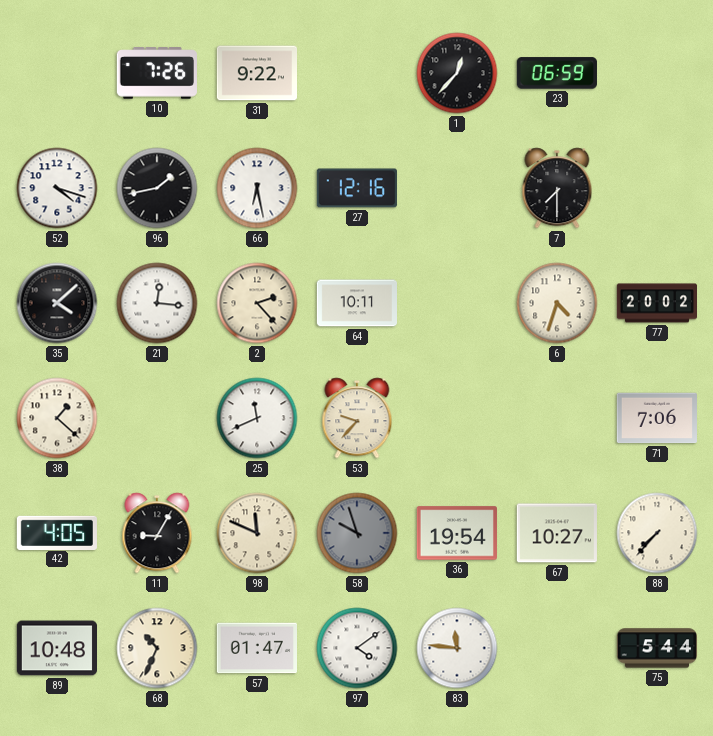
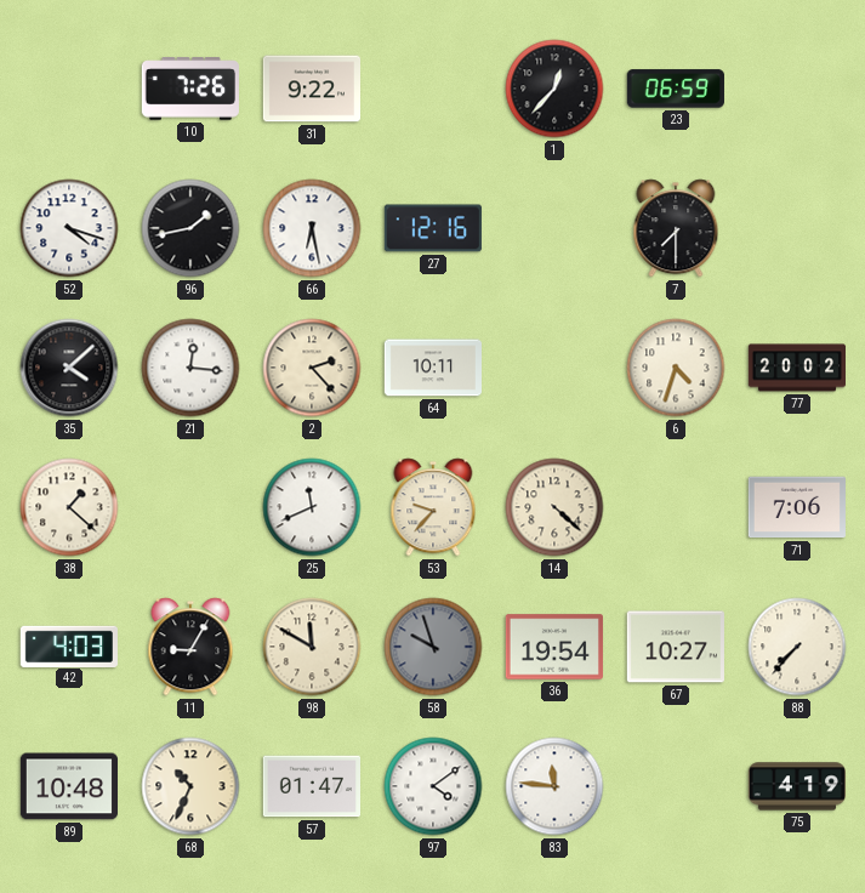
14: none -> 4:22
42: 4:05 -> 4:03
98: 11:49 -> 11:50
75: 5:44 -> 4:19
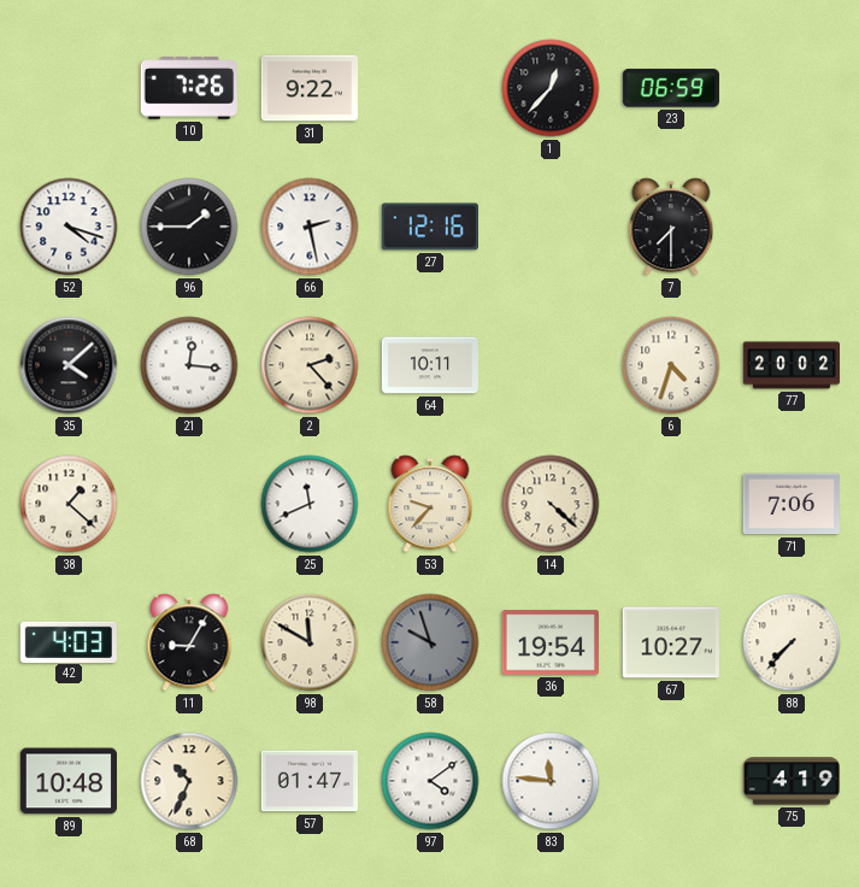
96: 1:43 -> 1:45
66: 6:28 -> 2:28
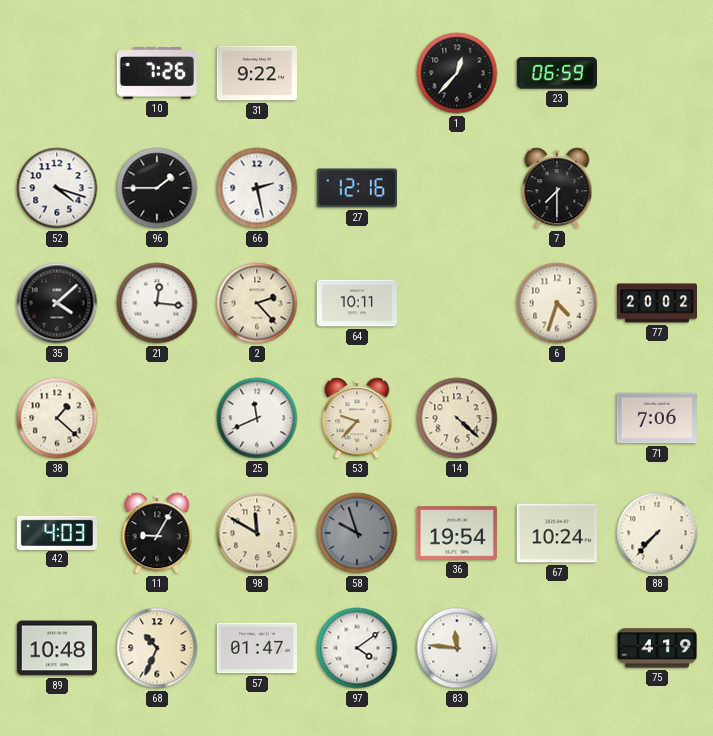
67: 10:27 -> 10:24
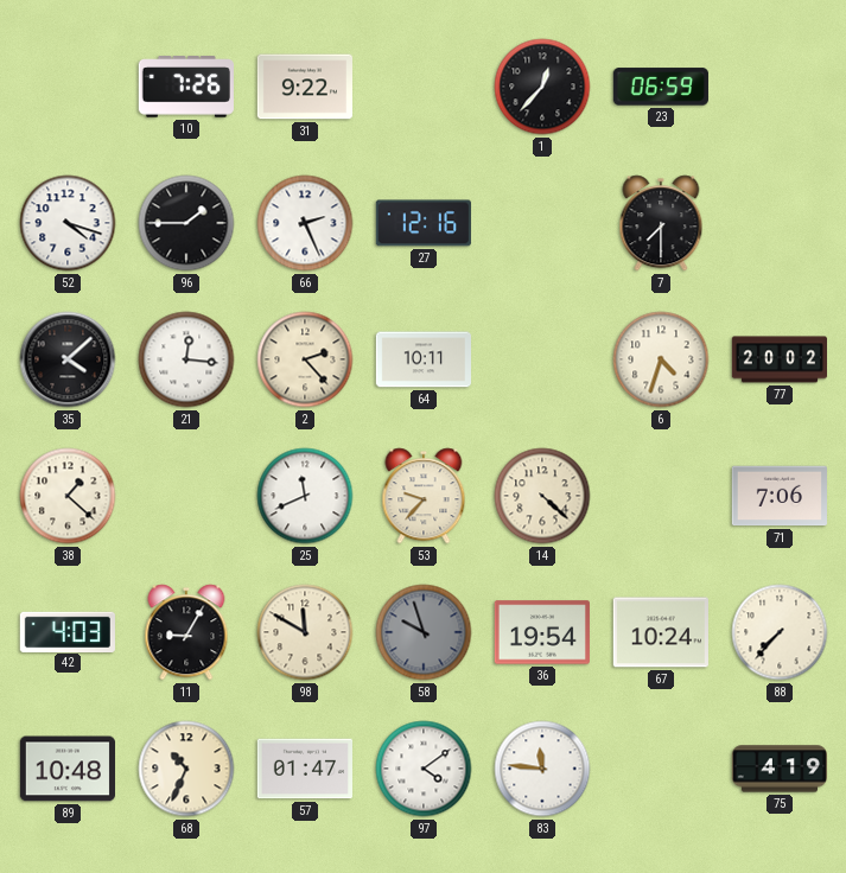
66: 2:28 -> 2:26
